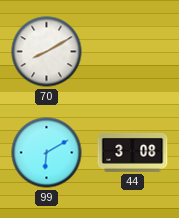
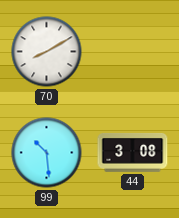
99: 6:10 -> 10:29
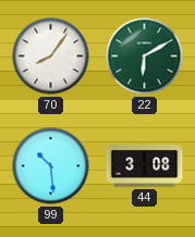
70: 8:10 -> 8:06
22: none -> 6:10
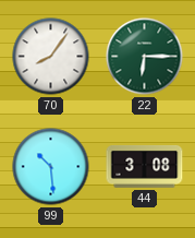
22: 6:10 -> 6:15
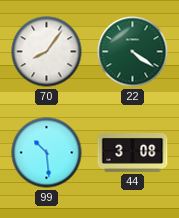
22: 6:15 -> 4:21
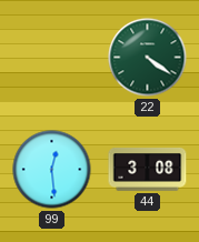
70: 8:06 -> none
99: 10:29 -> 12:29
